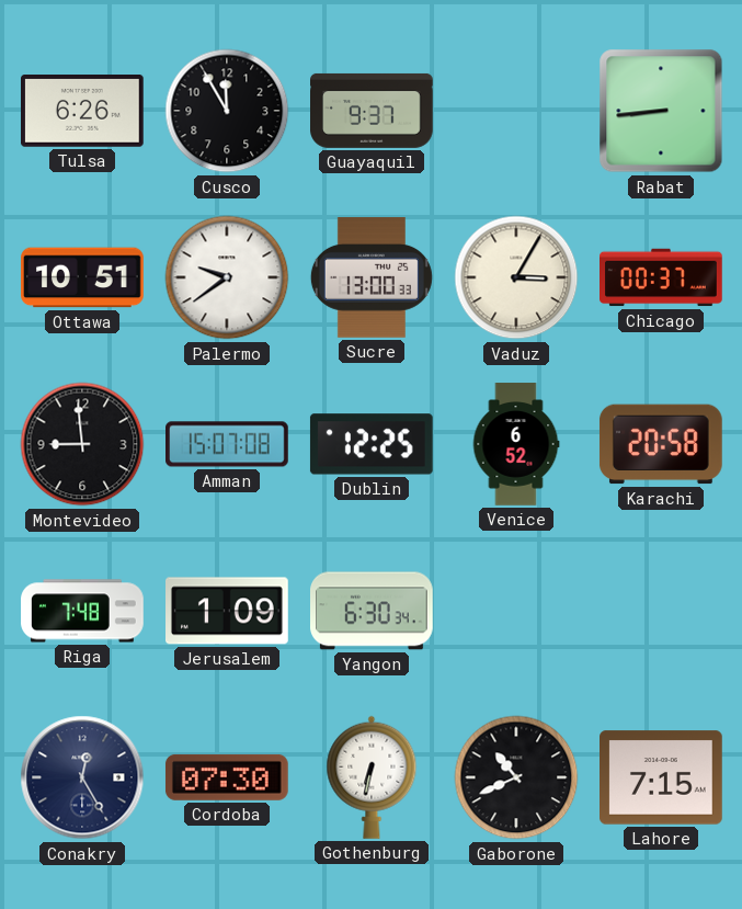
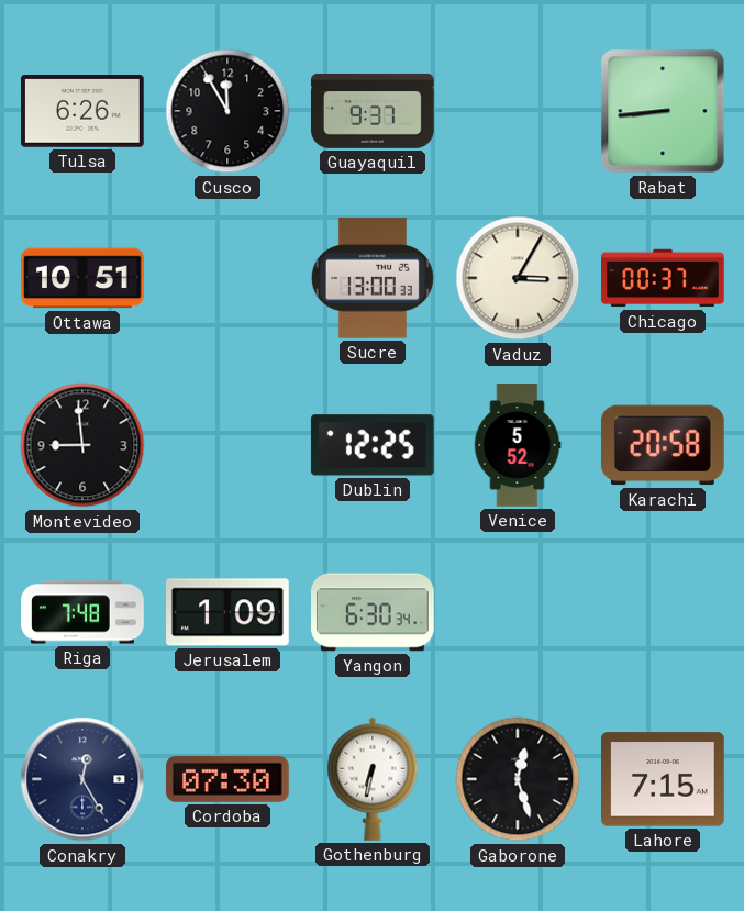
Palermo: 9:39 -> none
Amman: 15:07 -> none
Venice: 6:52 -> 5:52
Gaborone: 10:41 -> 12:27
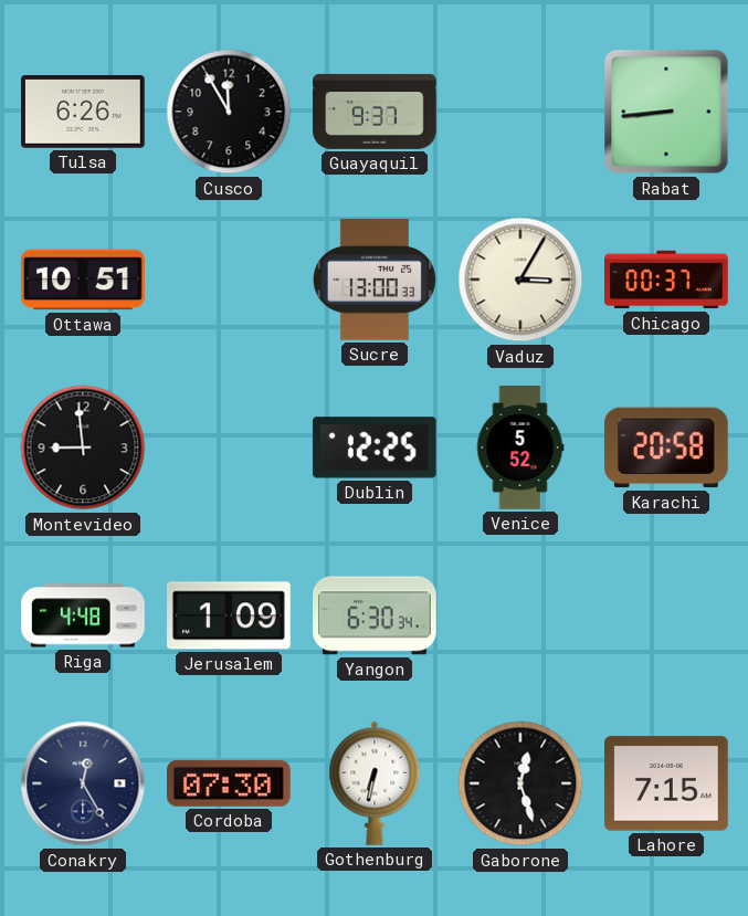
Riga: 7:48 -> 4:48
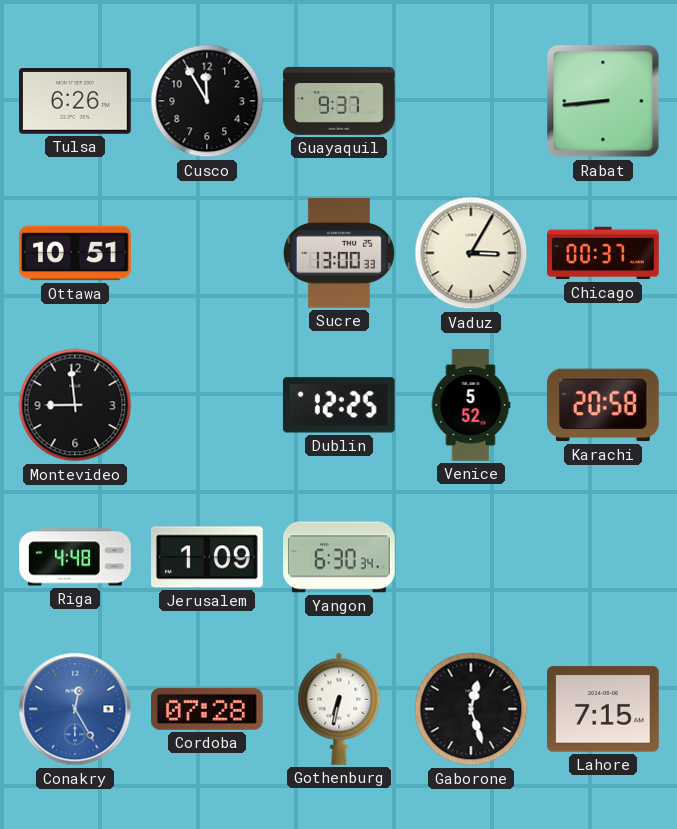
Conakry dial: navy -> blue
Cordoba: 07:30 -> 07:28
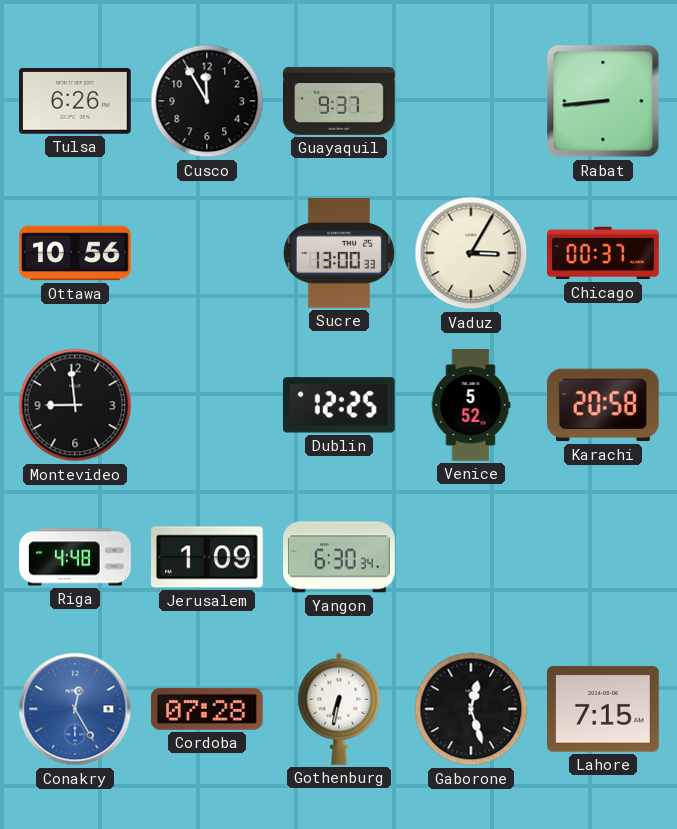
Ottawa: 10:51 -> 10:56
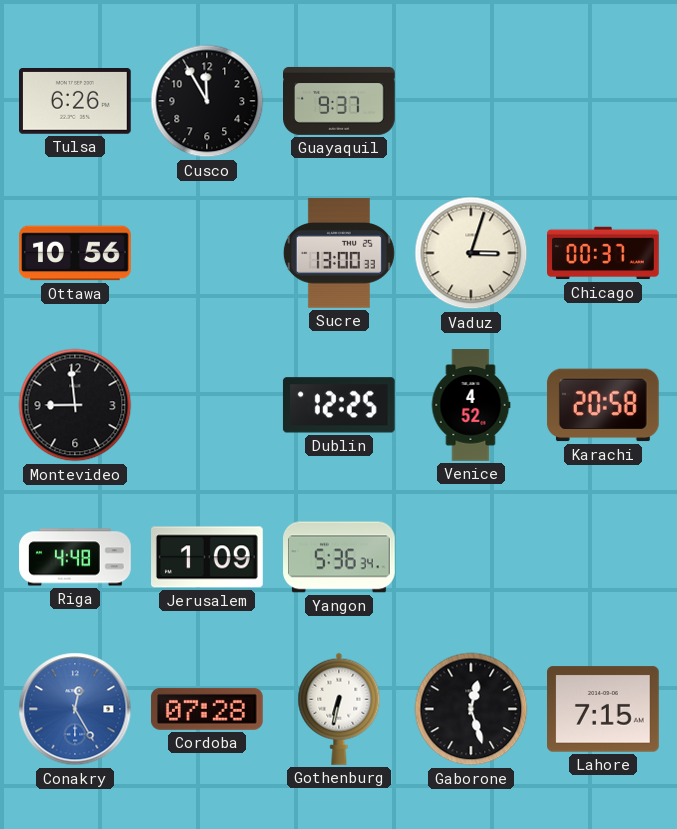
Rabat: 8:44 -> none
Vaduz: 3:05 -> 3:03
Venice: 5:52 -> 4:52
Yangon: 6:30 -> 5:36
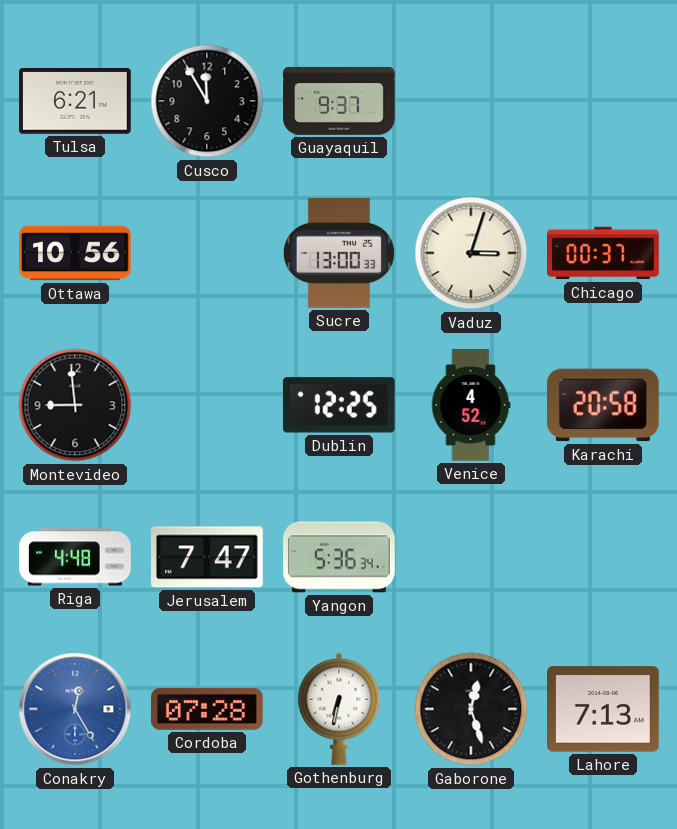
Tulsa: 6:26 -> 6:21
Jerusalem: 1:09 -> 7:47
Lahore: 7:15 -> 7:13
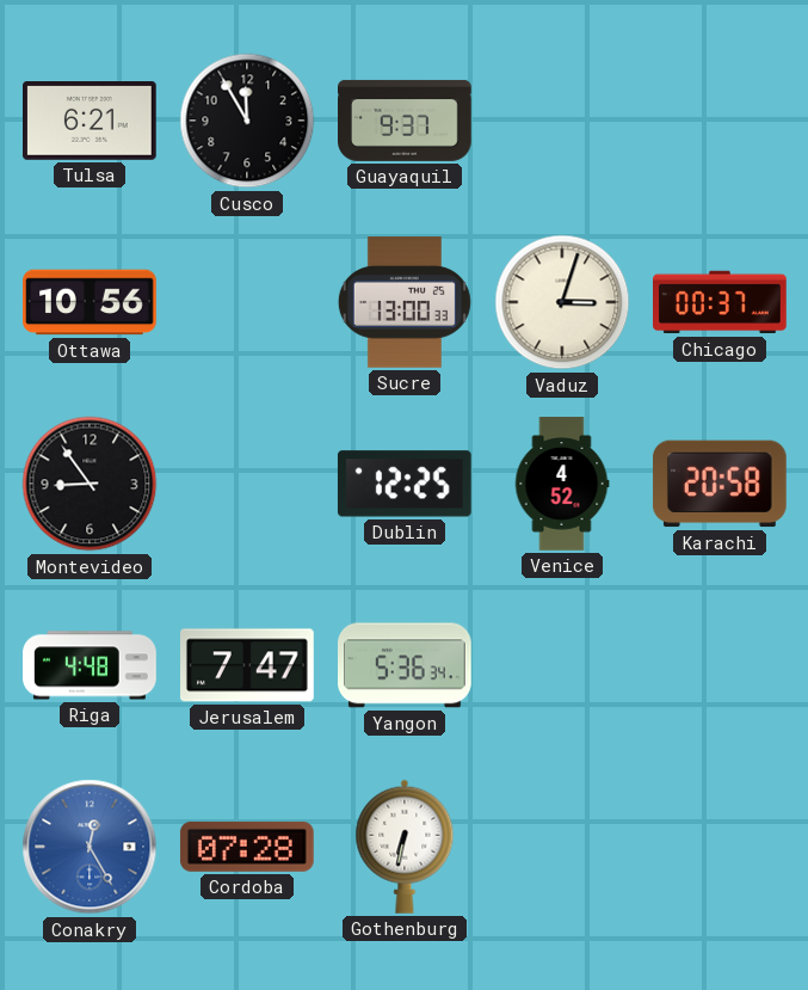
Montevideo: 8:59 -> 8:54
Gaborone: 12:27 -> none
Lahore: 7:13 -> none
